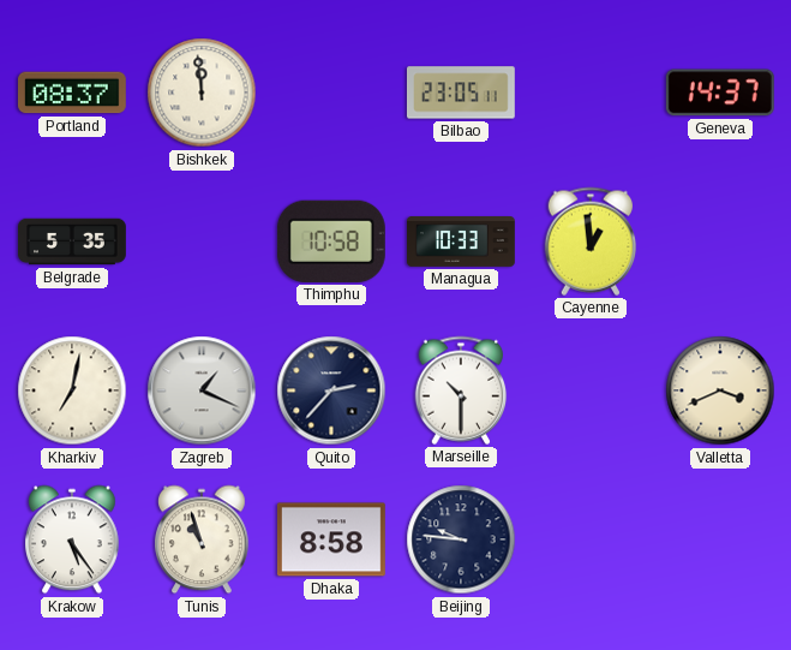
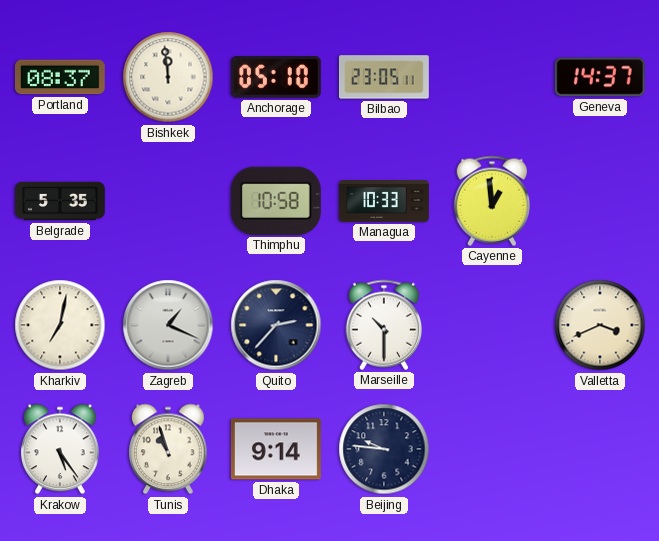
Anchorage: none -> 05:10
Dhaka: 8:58 -> 9:14
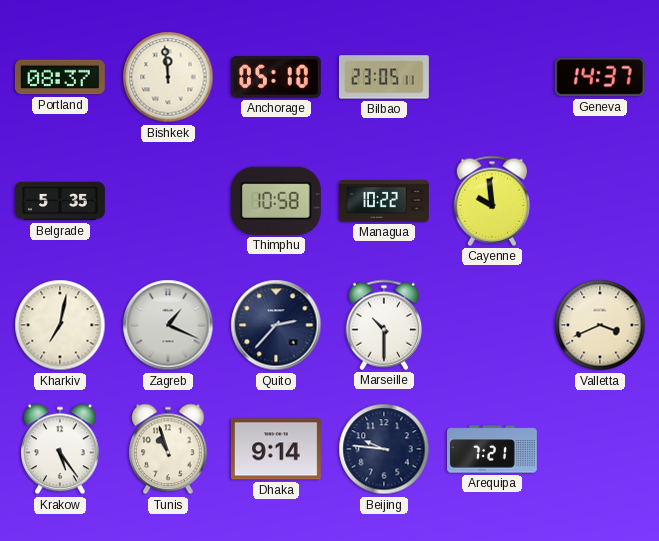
Managua: 10:33 -> 10:22
Cayenne: 12:59 -> 9:59
Arequipa: none -> 7:21
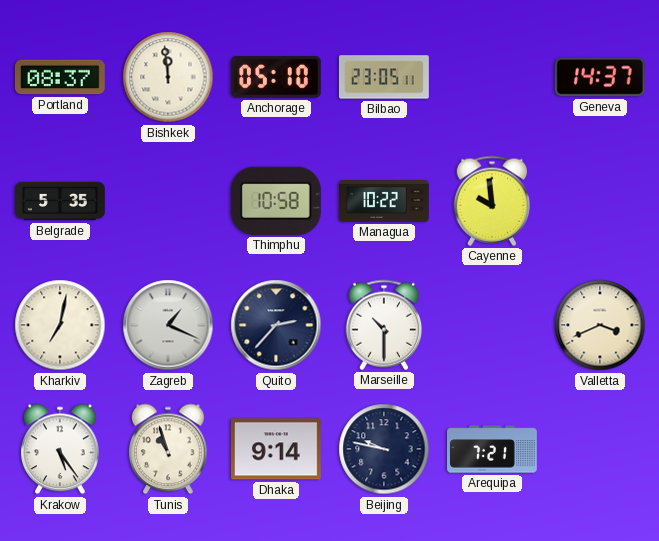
Beijing: 9:46 -> 9:47
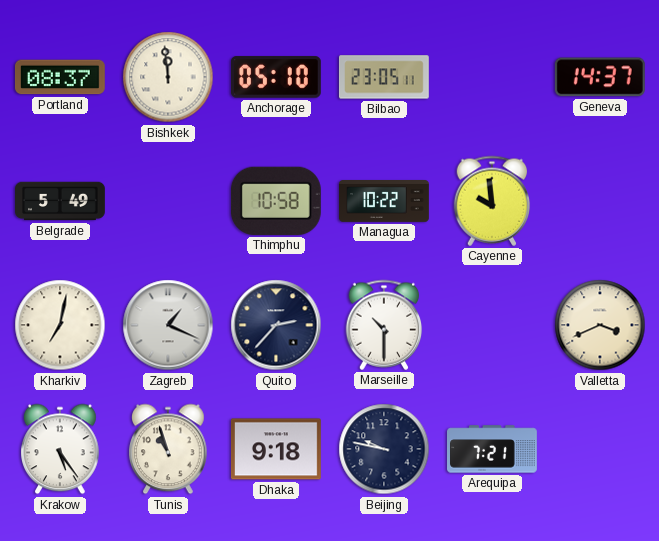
Belgrade: 5:35 -> 5:49
Dhaka: 9:14 -> 9:18
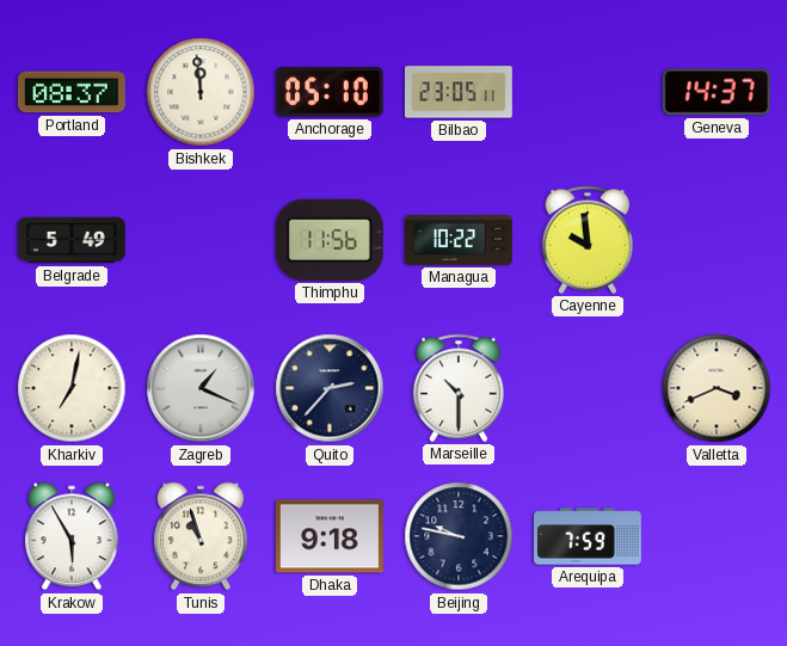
Thimphu: 10:58 -> 11:56
Krakow: 5:24 -> 5:55
Arequipa: 7:21 -> 7:59
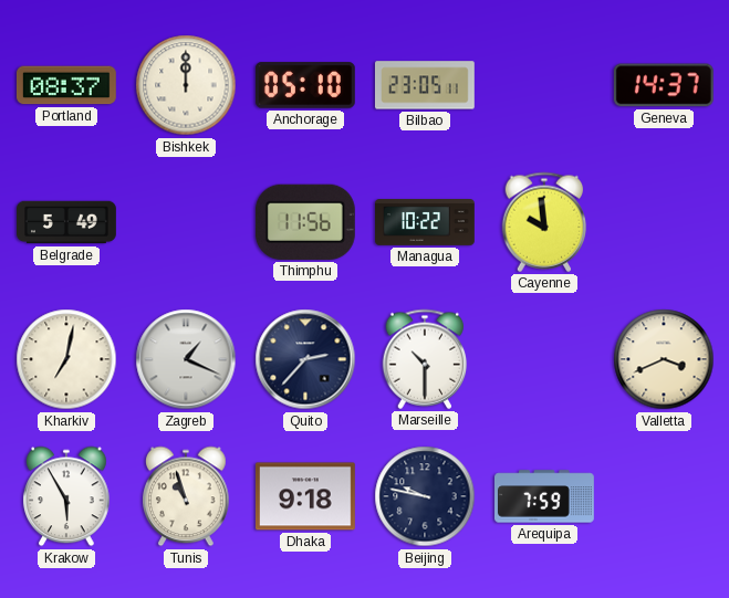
Bishkek: 11:59 -> 12:00
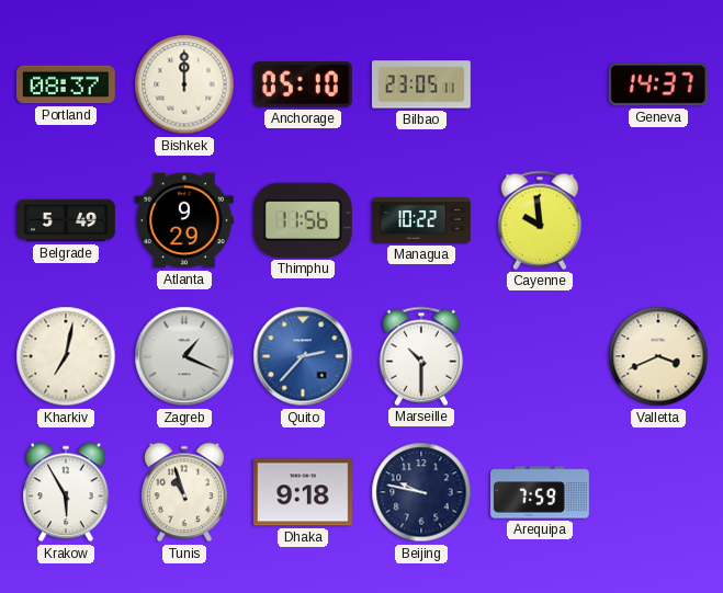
Atlanta: none -> 9:29
Quito dial: navy -> blue
